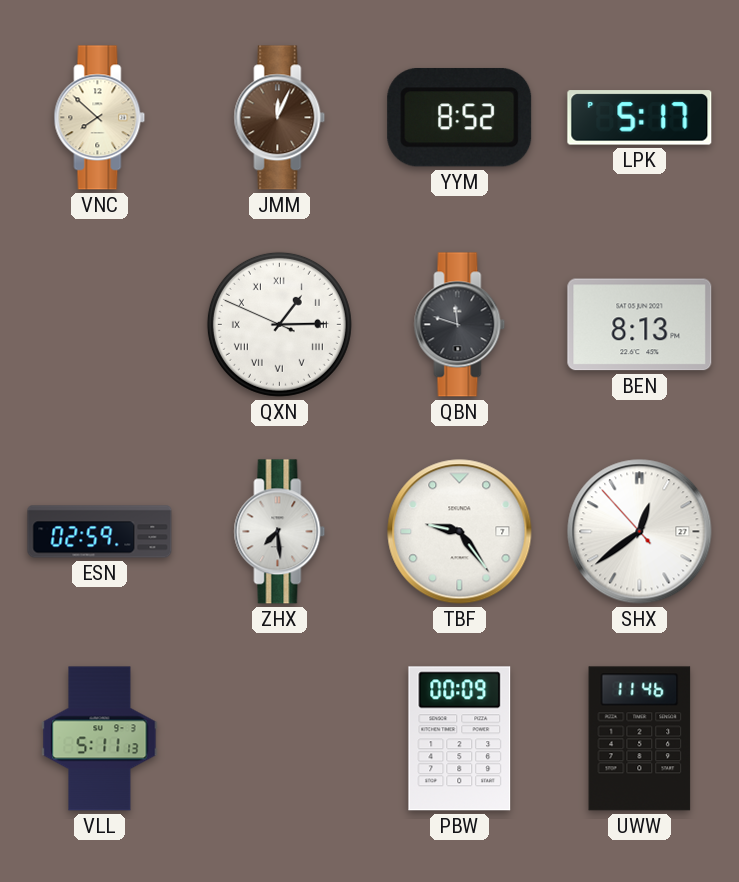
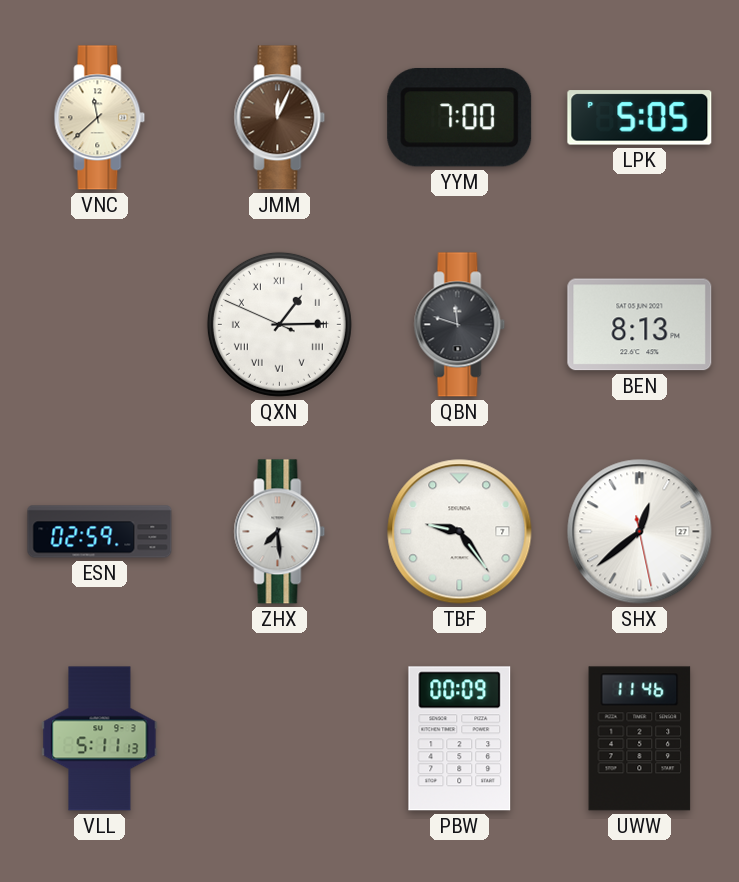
VNC: 7:52 -> 11:38
YYM: 8:52 -> 7:00
LPK: 5:17 -> 5:05
SHX: 12:38:53 -> 12:38:28
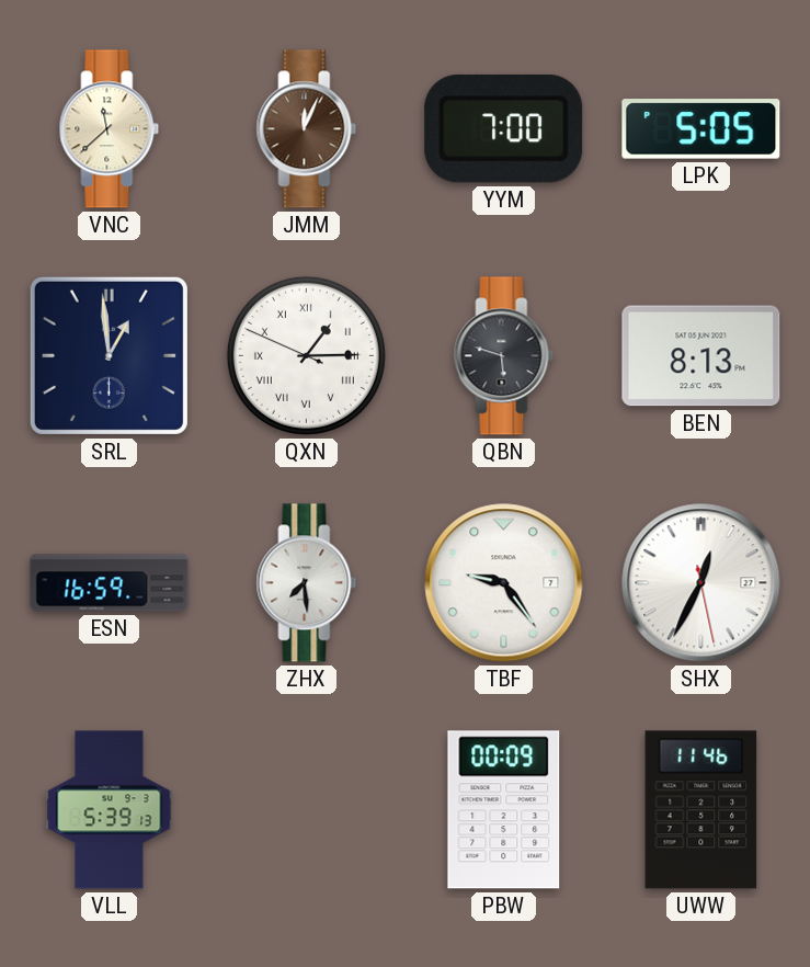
SRL: none -> 12:59
QBN: 11:48 -> 5:48
ESN: 02:59 -> 16:59
SHX: 12:38 -> 12:34
VLL: 5:11 -> 5:39
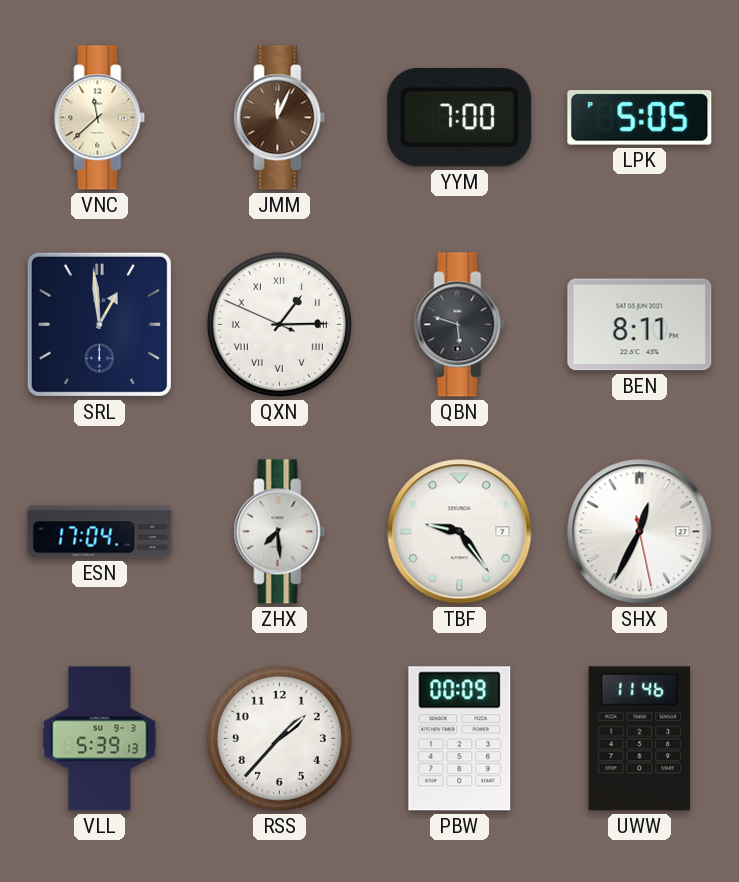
BEN: 8:13 -> 8:11
ESN: 16:59 -> 17:04
RSS: none -> 1:37
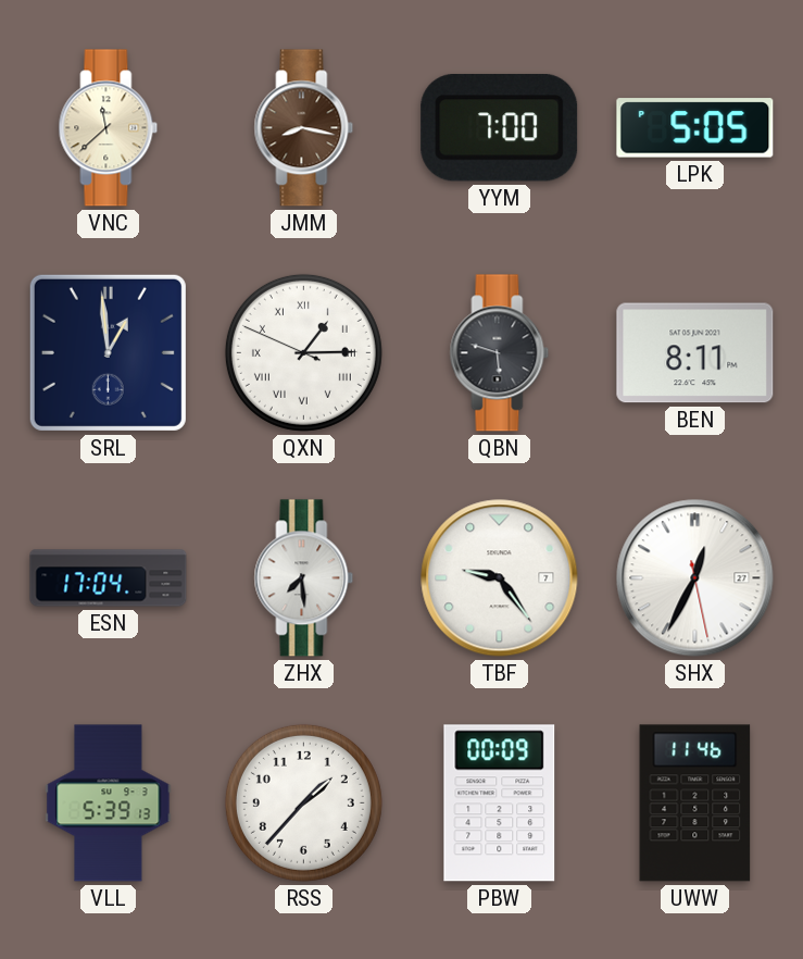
JMM: 12:04 -> 8:17
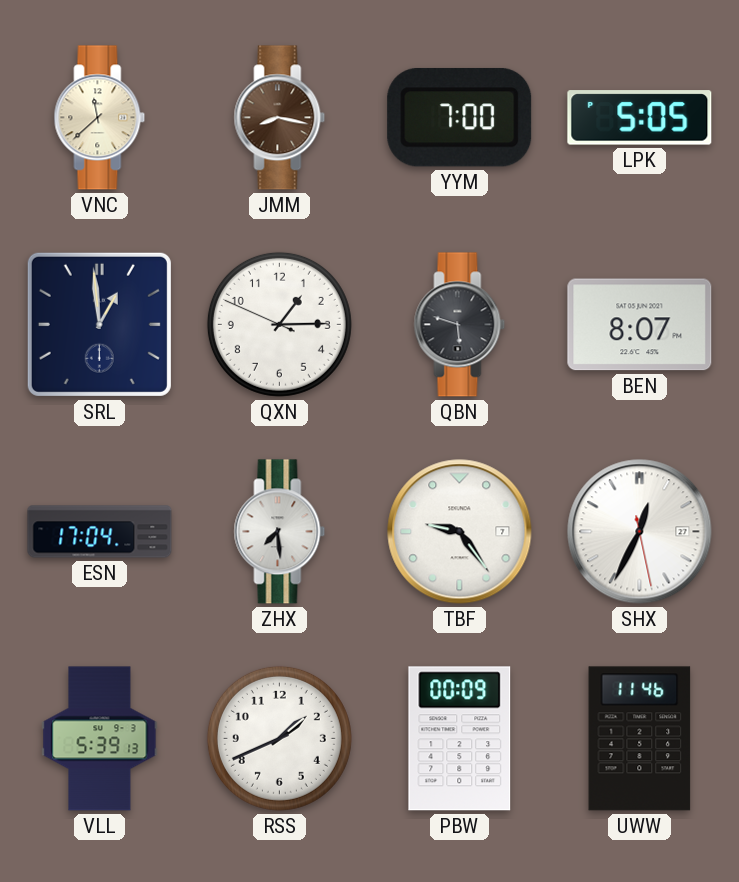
QXN numerals: Roman -> Arabic
BEN: 8:11 -> 8:07
RSS: 1:37 -> 1:41
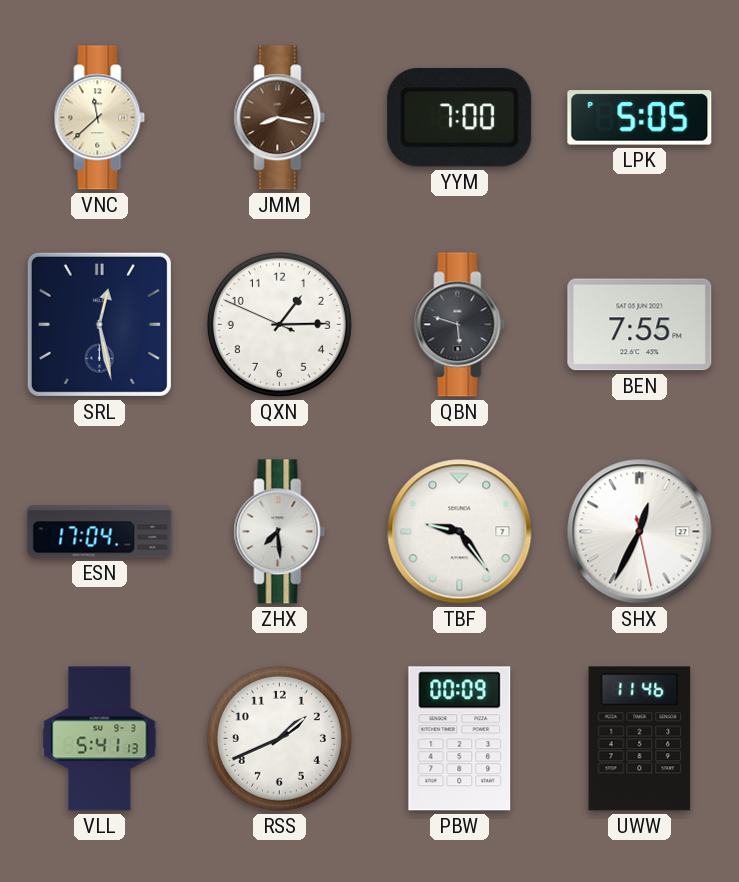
SRL: 12:59 -> 12:28
BEN: 8:07 -> 7:55
VLL: 5:39 -> 5:41
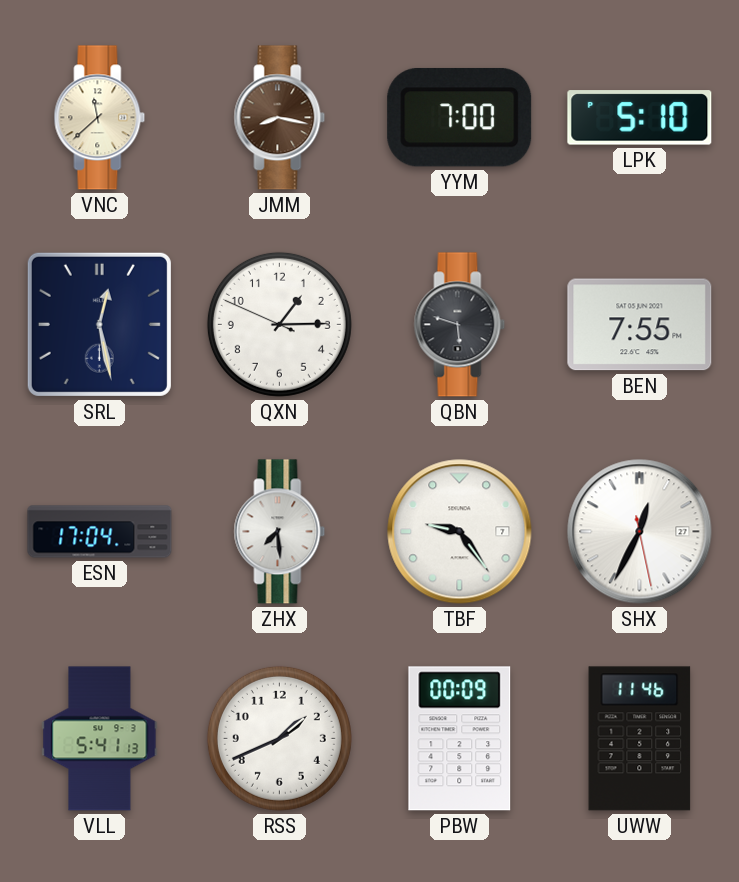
LPK: 5:05 -> 5:10
